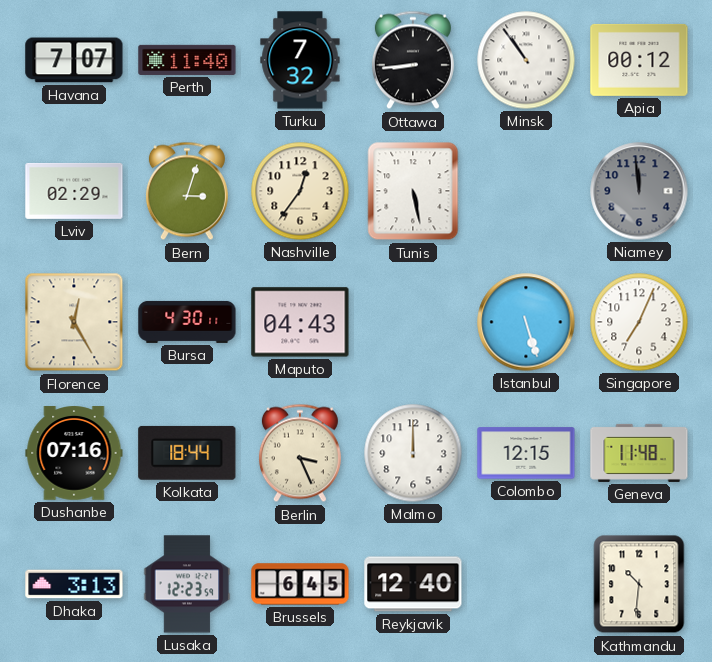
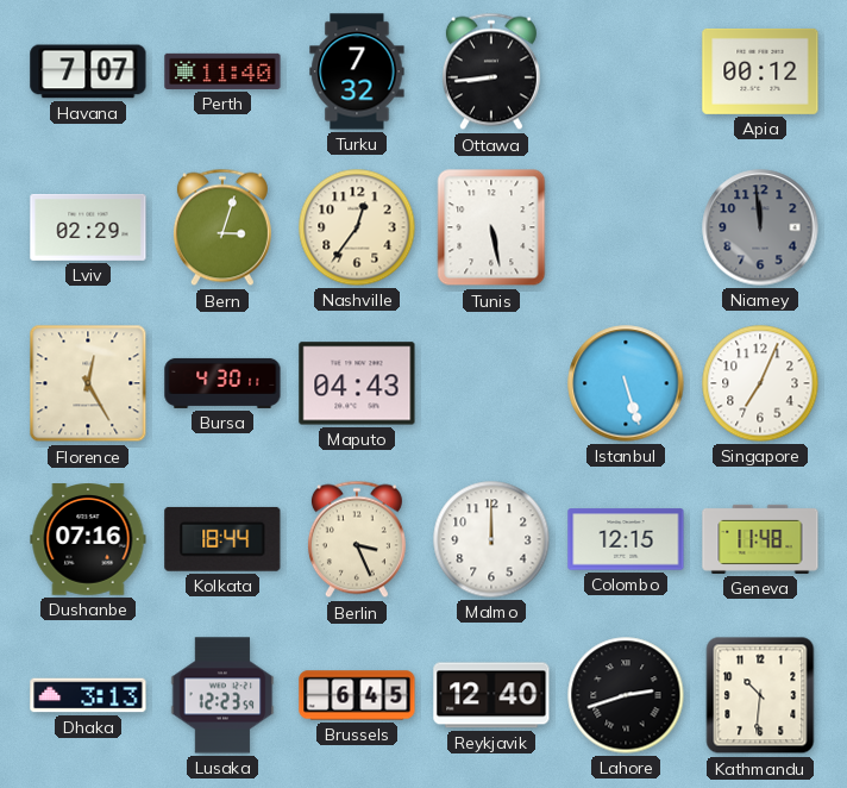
Minsk: 10:54 -> none
Lahore: none -> 2:42
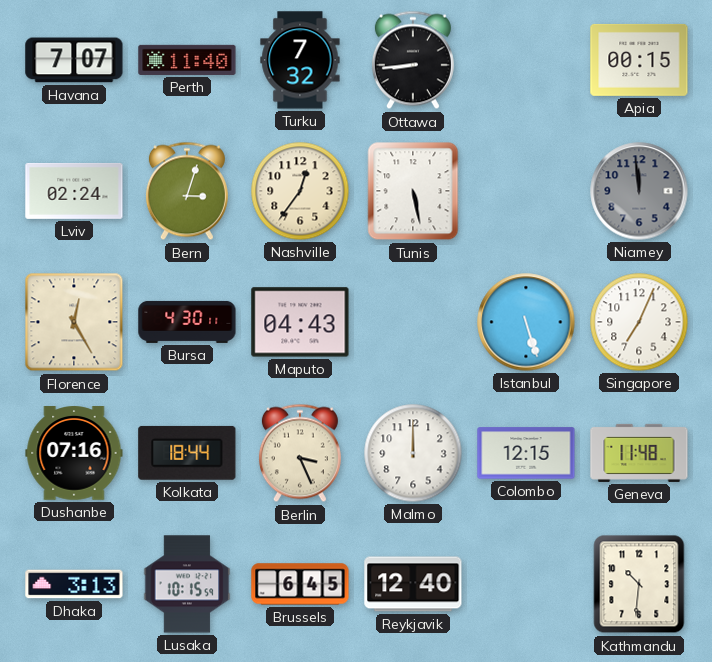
Apia: 00:12 -> 00:15
Lviv: 02:29 -> 02:24
Lusaka: 12:23 -> 10:15
Lahore: 2:42 -> none
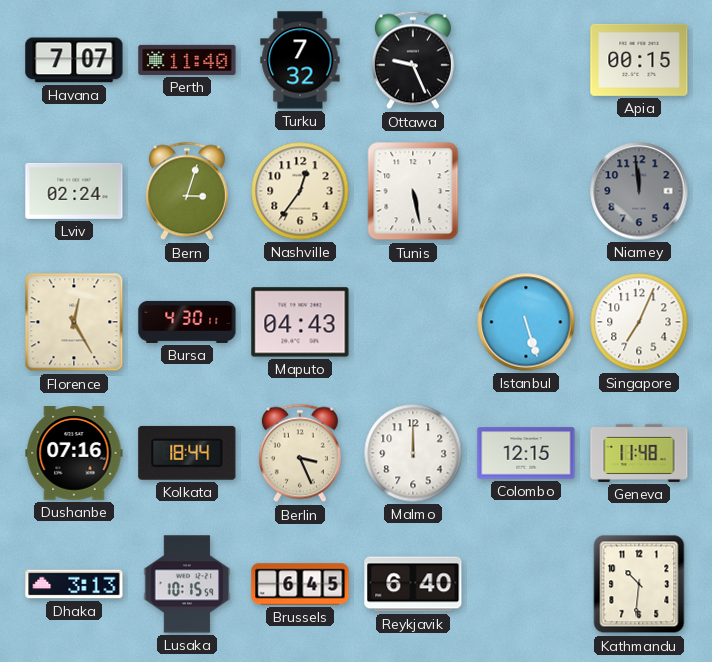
Ottawa: 8:44 -> 9:26
Reykjavik: 12:40 -> 6:40
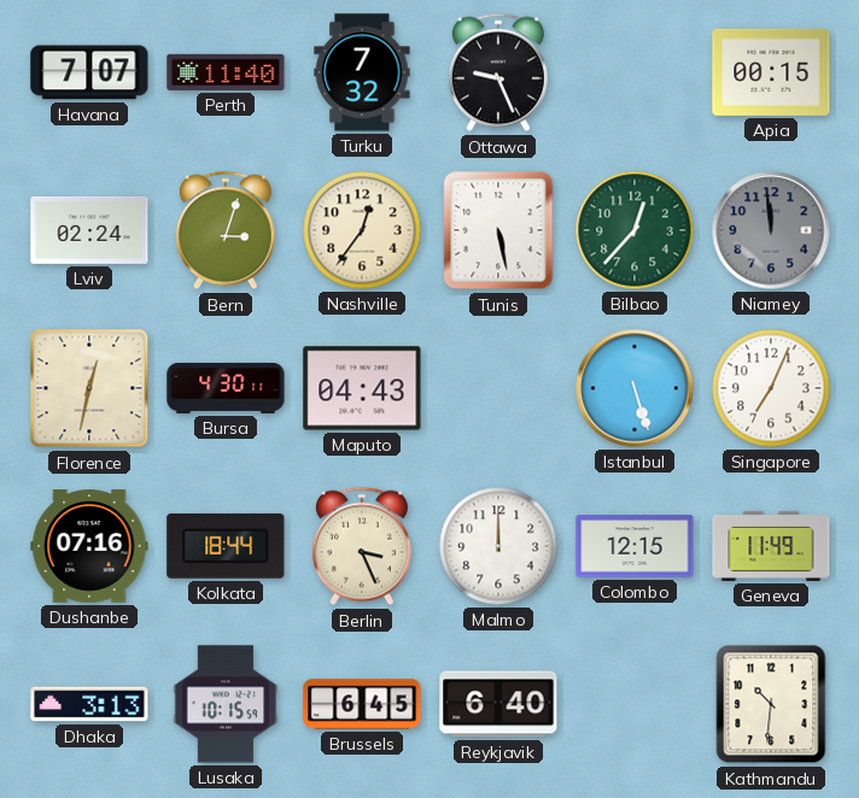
Bilbao: none -> 12:37
Florence: 12:25 -> 12:32
Geneva: 11:48 -> 11:49
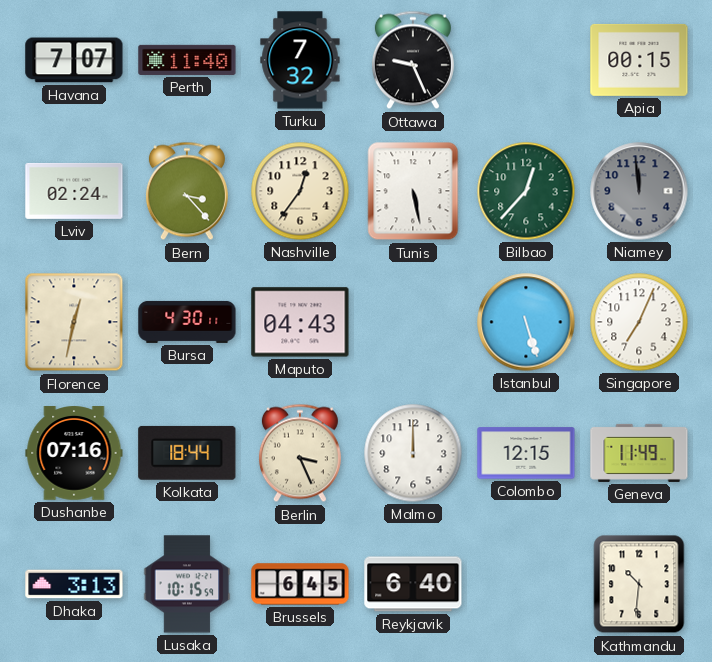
Bern: 3:03 -> 3:23
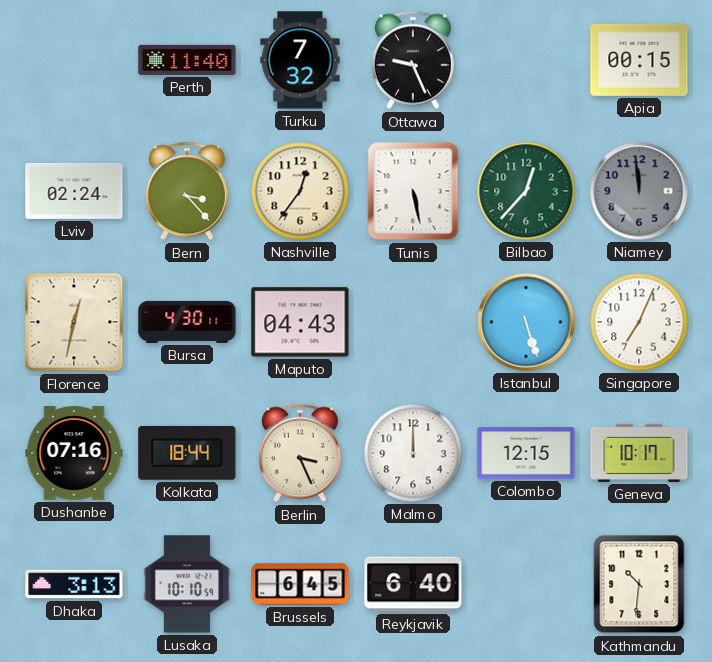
Havana: 7:07 -> none
Geneva: 11:49 -> 10:17
Lusaka: 10:15 -> 10:10
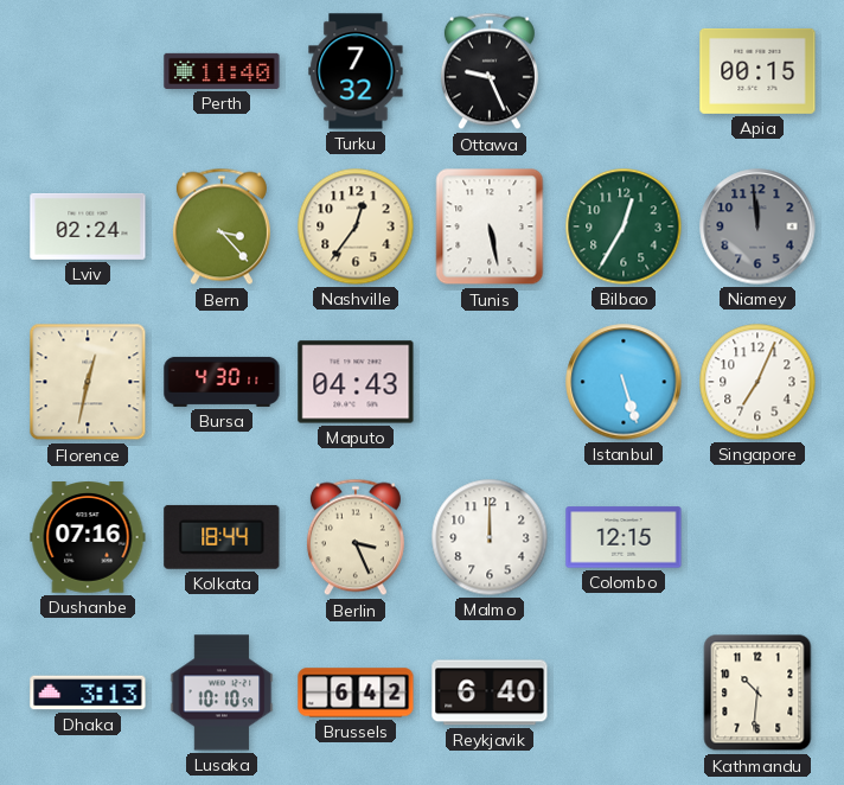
Bilbao: 12:37 -> 12:35
Geneva: 10:17 -> none
Brussels: 6:45 -> 6:42
